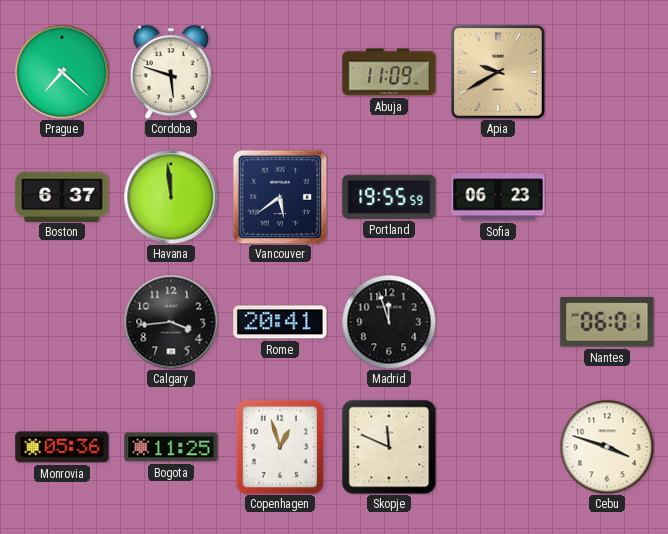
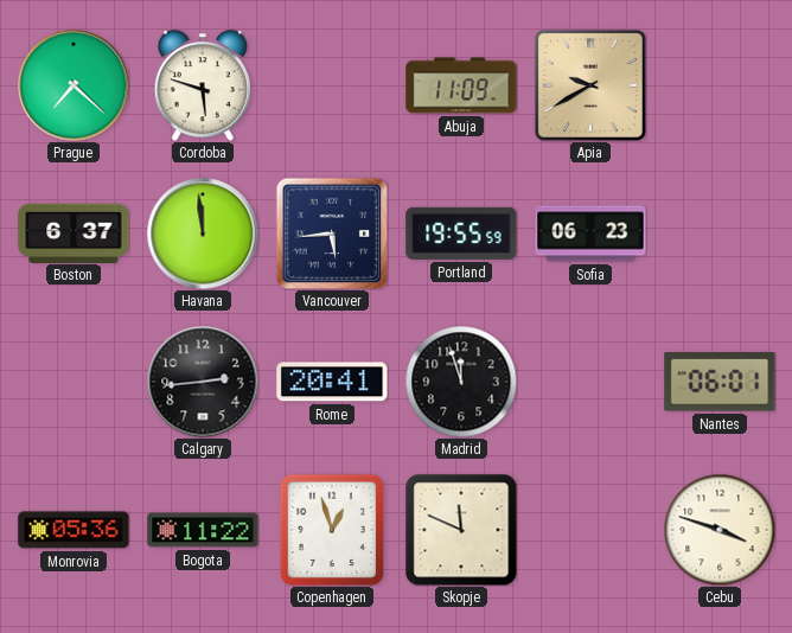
Vancouver: 5:39 -> 5:44
Calgary: 3:44 -> 2:44
Bogota: 11:25 -> 11:22
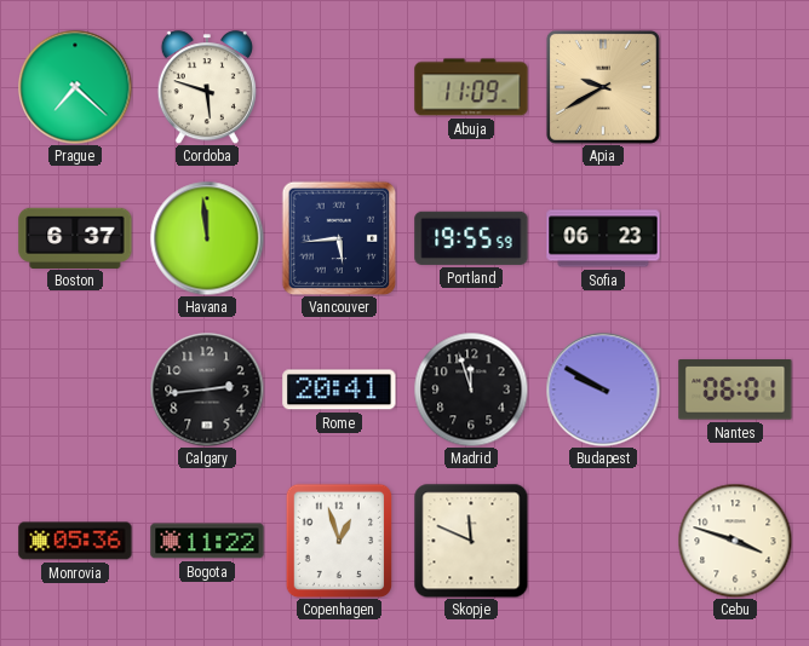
Budapest: none -> 9:50
